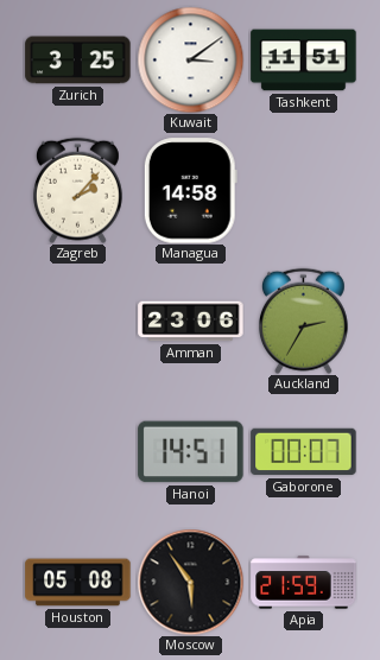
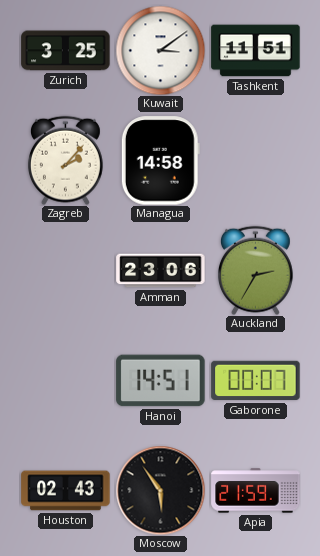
Houston: 05:08 -> 02:43
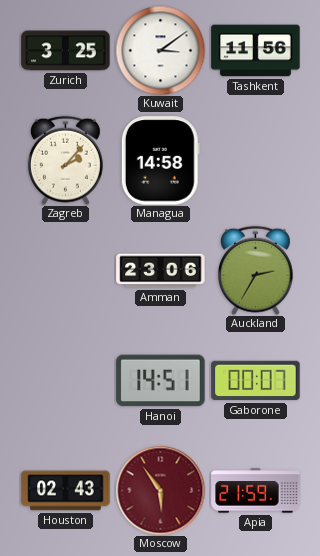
Tashkent: 11:51 -> 11:56
Moscow dial: black -> burgundy
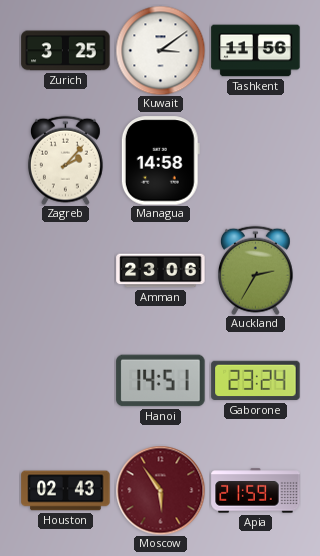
Gaborone: 00:07 -> 23:24
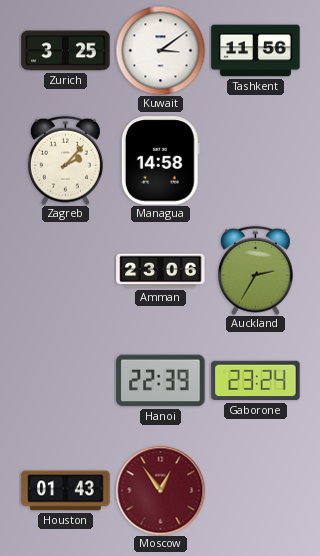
Hanoi: 14:51 -> 22:39
Houston: 02:43 -> 01:43
Moscow: 5:54 -> 12:54
Apia: 21:59 -> none
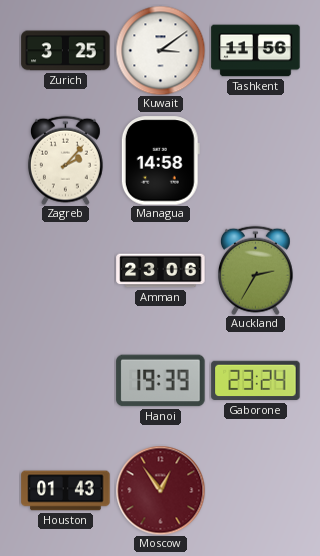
Hanoi: 22:39 -> 19:39
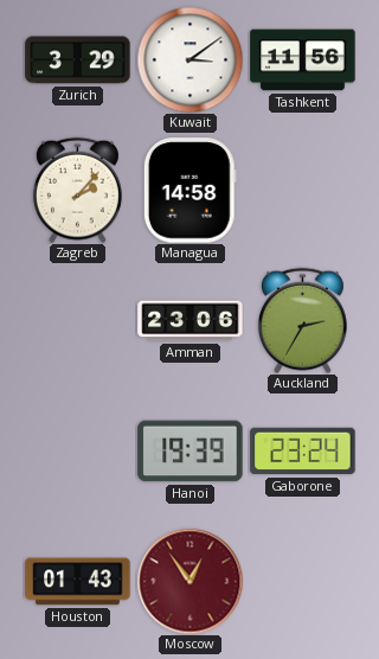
Zurich: 3:25 -> 3:29
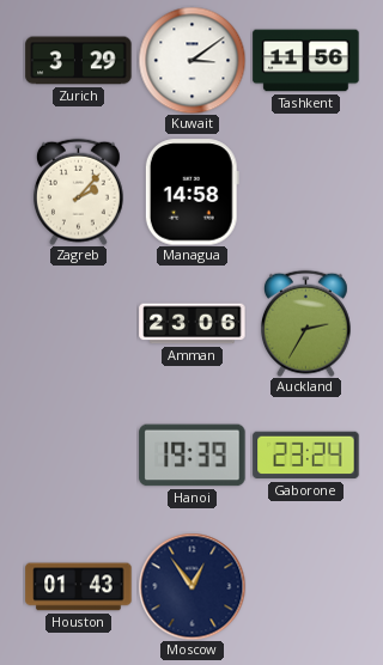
Moscow dial: burgundy -> navy
